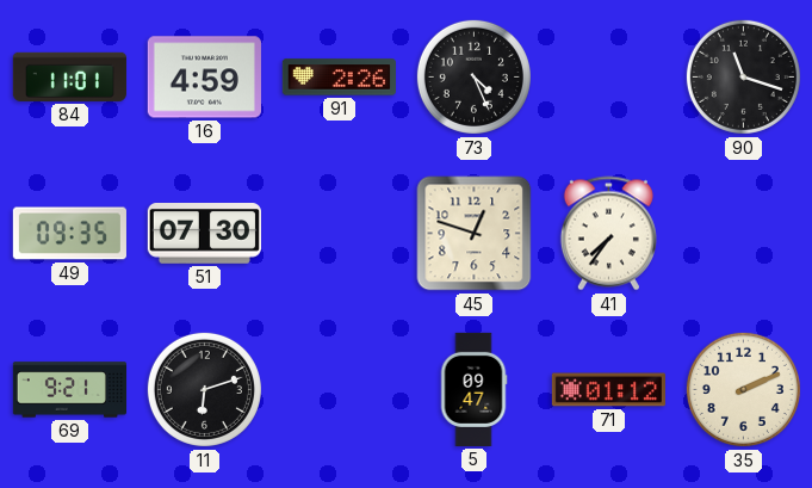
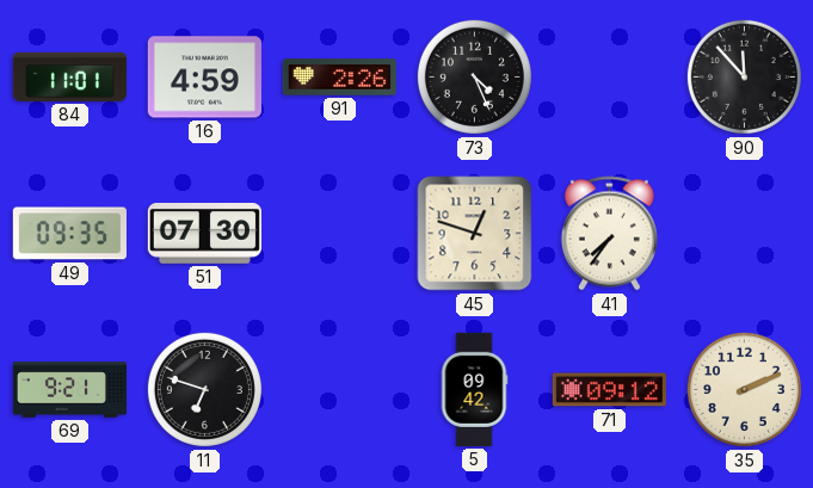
90: 11:18 -> 11:53
11: 6:12 -> 6:48
5: 09:47 -> 09:42
71: 01:12 -> 09:12
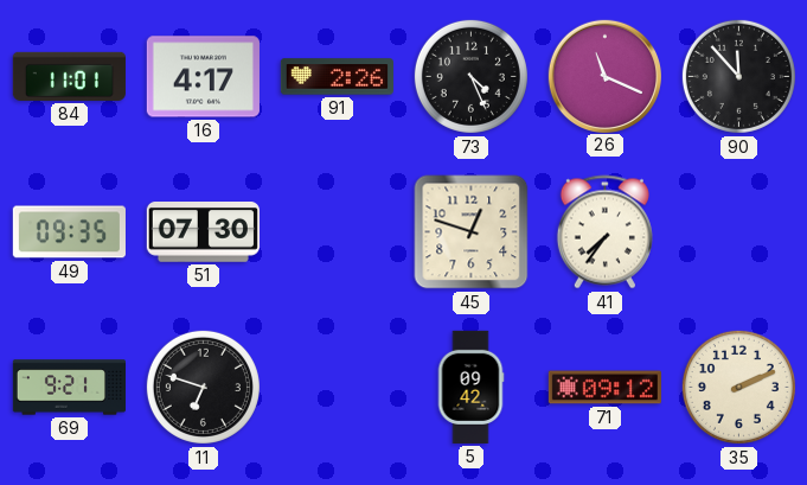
16: 4:59 -> 4:17
26: none -> 11:19
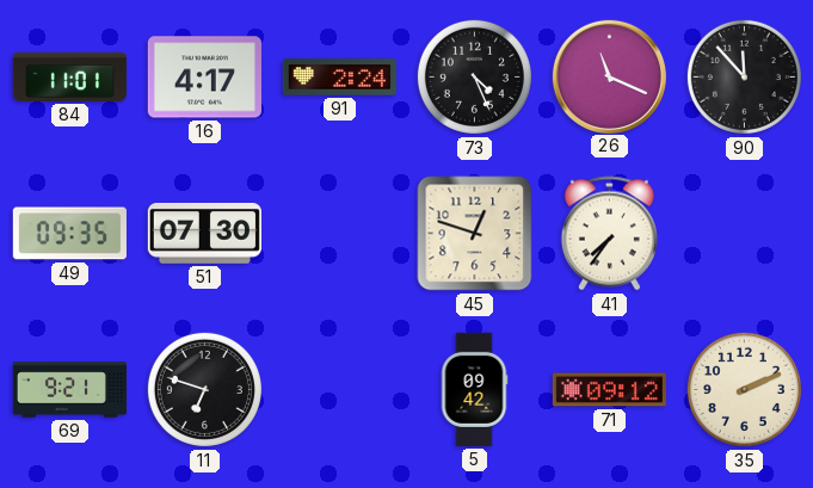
91: 2:26 -> 2:24
